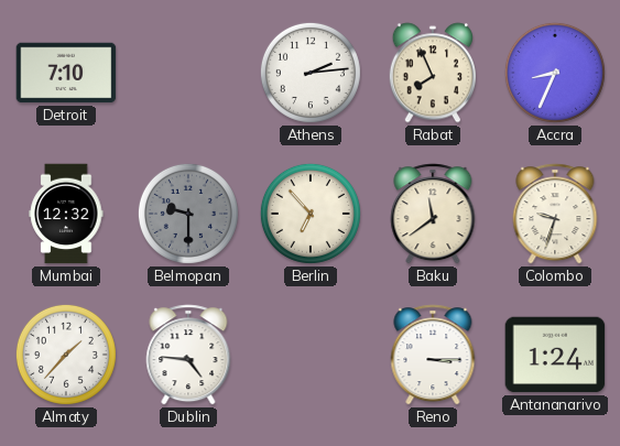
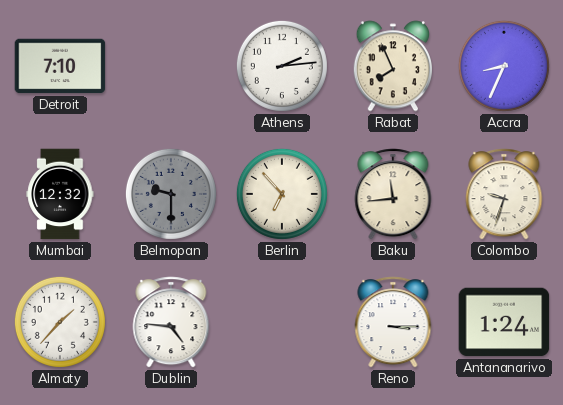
Baku: 11:39 -> 11:44
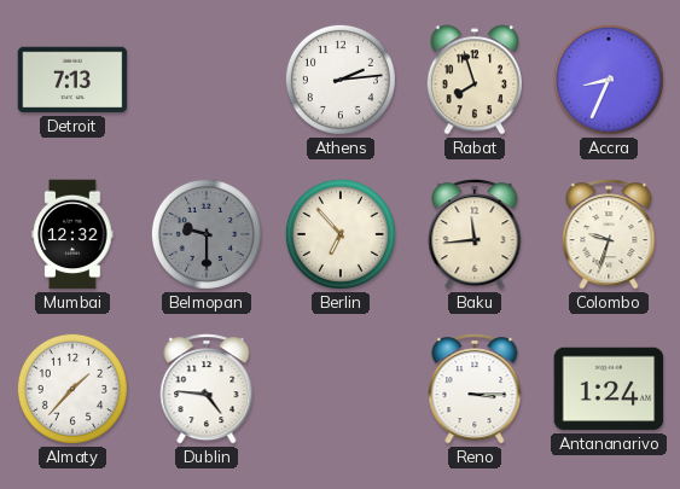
Detroit: 7:10 -> 7:13
Rabat: 7:56 -> 7:57
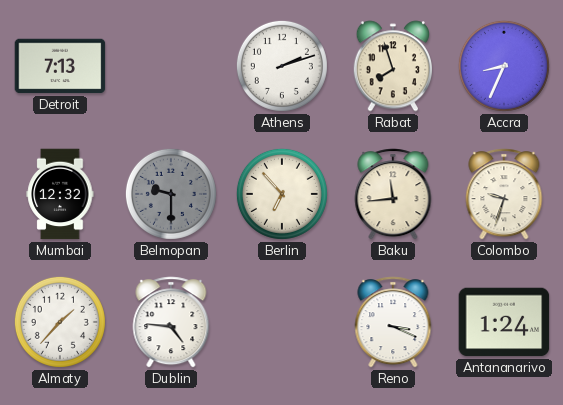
Athens: 2:14 -> 2:12
Reno: 3:15 -> 3:19
